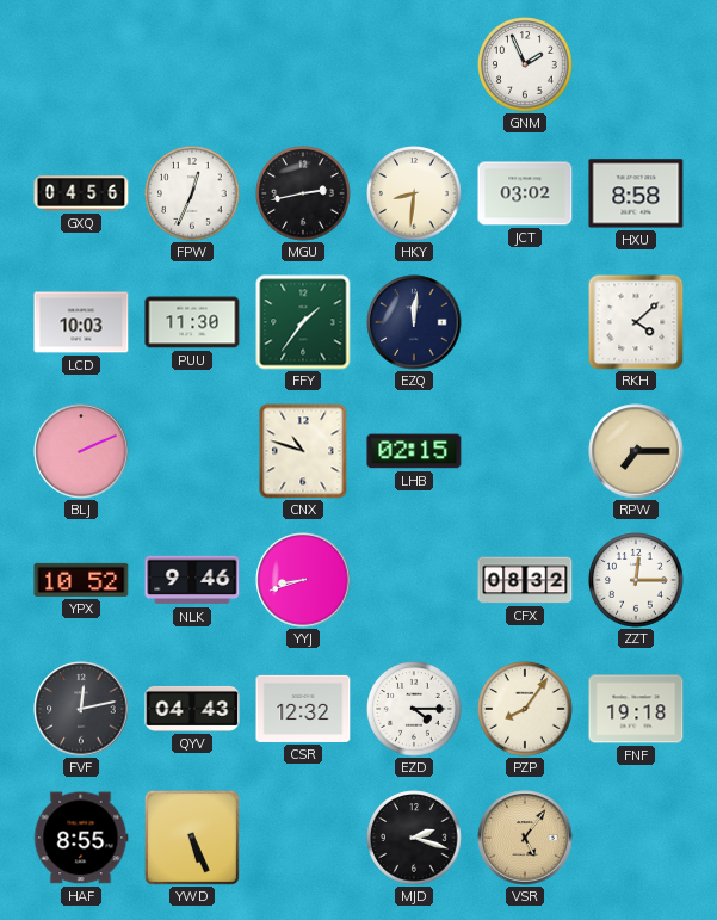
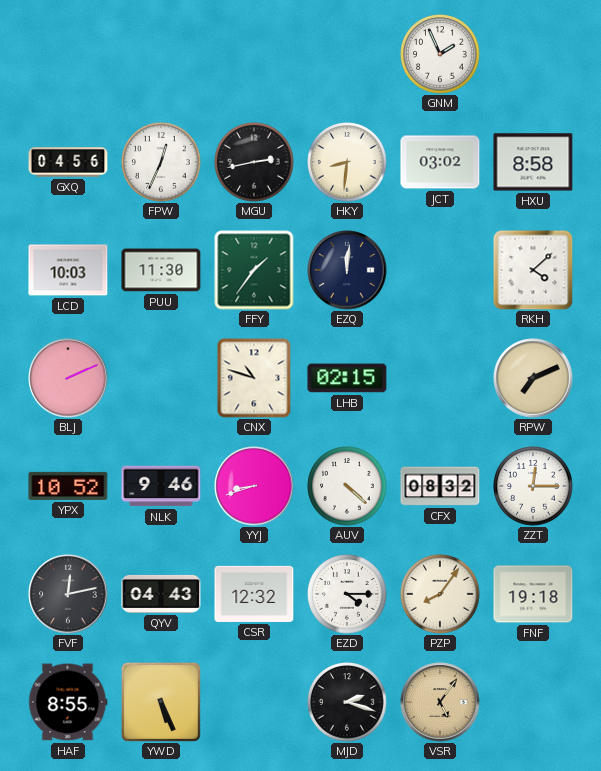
RPW: 7:15 -> 7:11
AUV: none -> 4:22
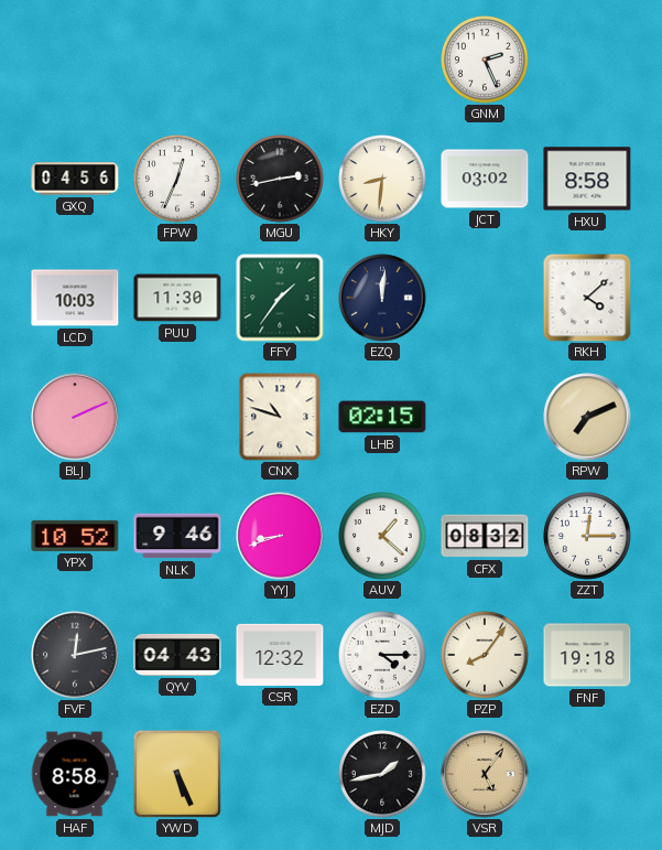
GNM: 1:56 -> 2:26
AUV: 4:22 -> 1:22
HAF: 8:55 -> 8:58
MJD: 2:18 -> 1:43
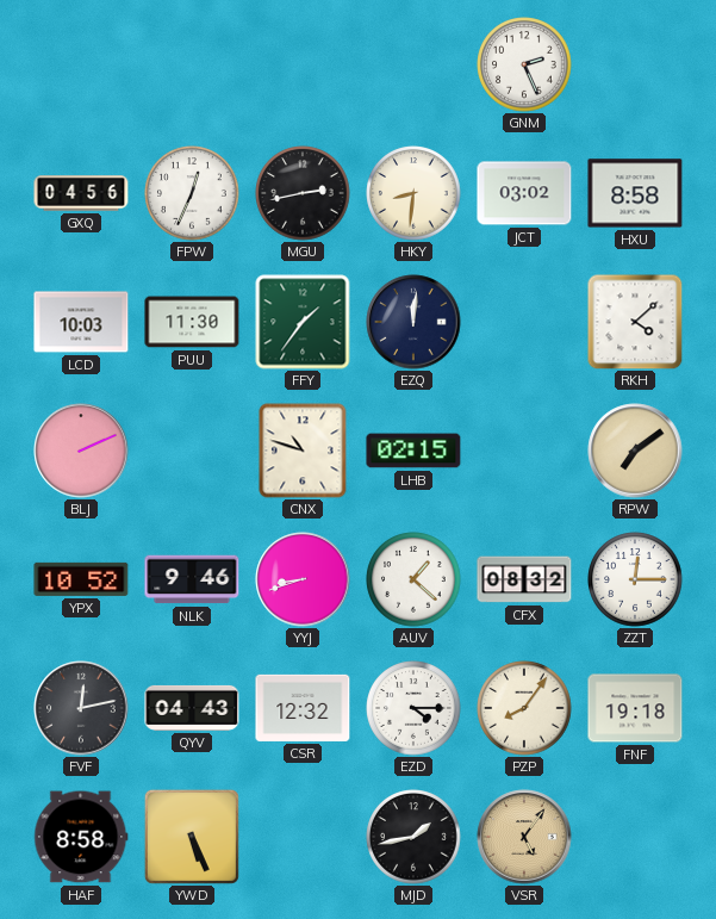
RPW: 7:11 -> 7:09
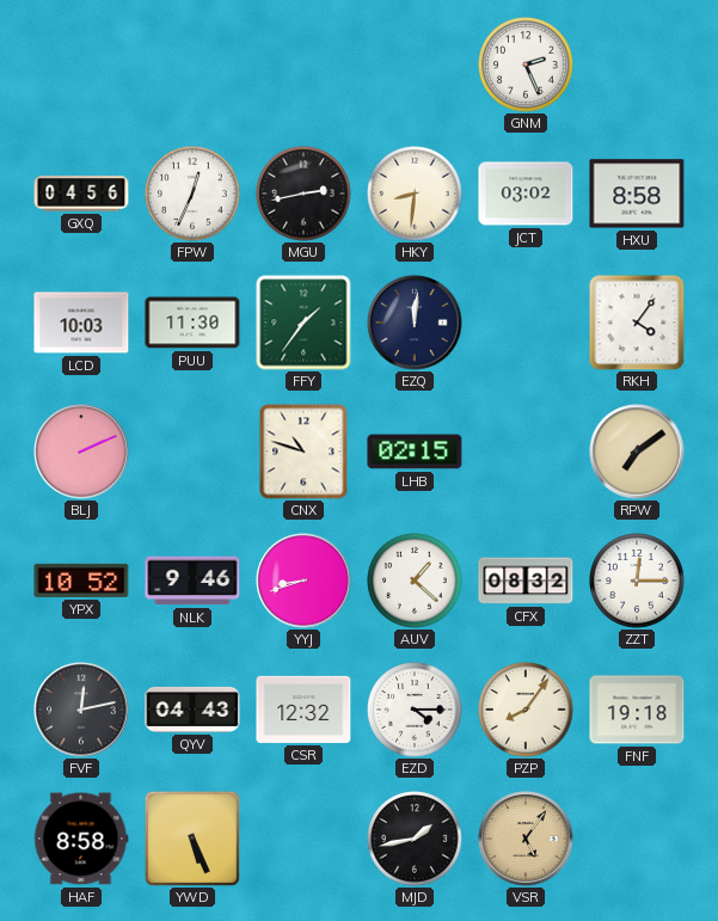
RKH: 4:08 -> 4:06
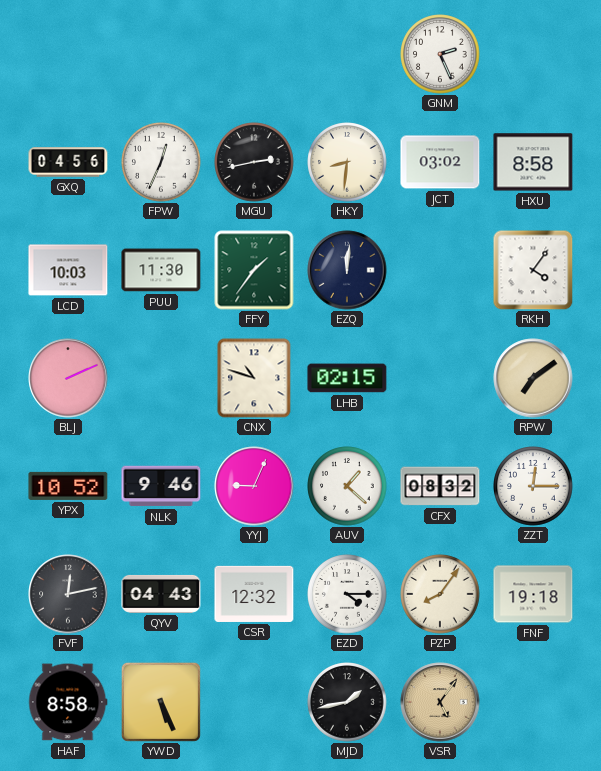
YYJ: 8:42 -> 9:04
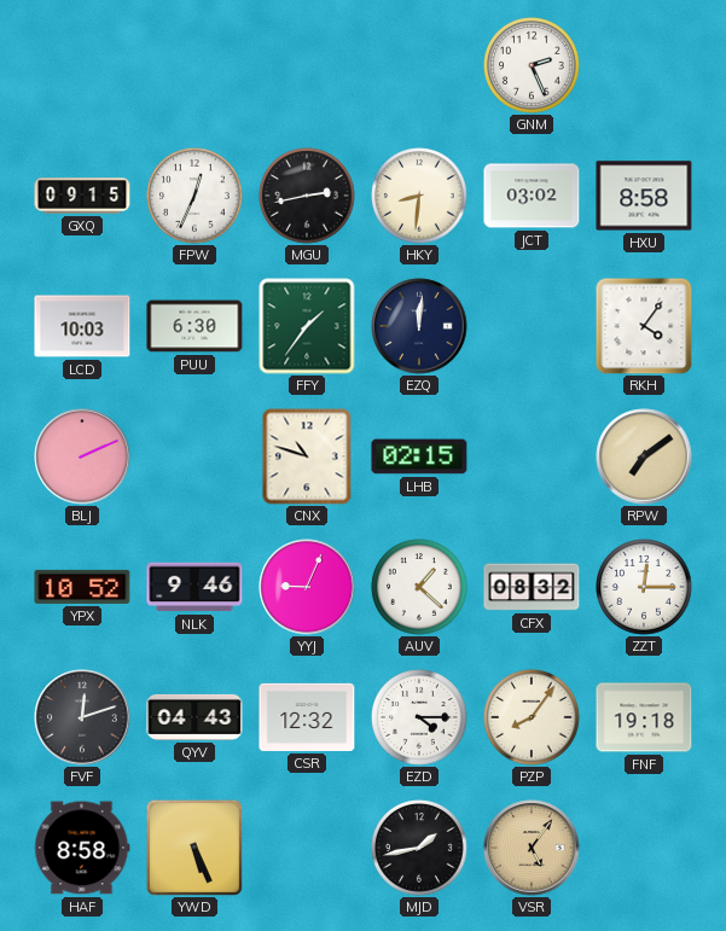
GXQ: 04:56 -> 09:15
PUU: 11:30 -> 6:30
FVF: 12:13 -> 12:12
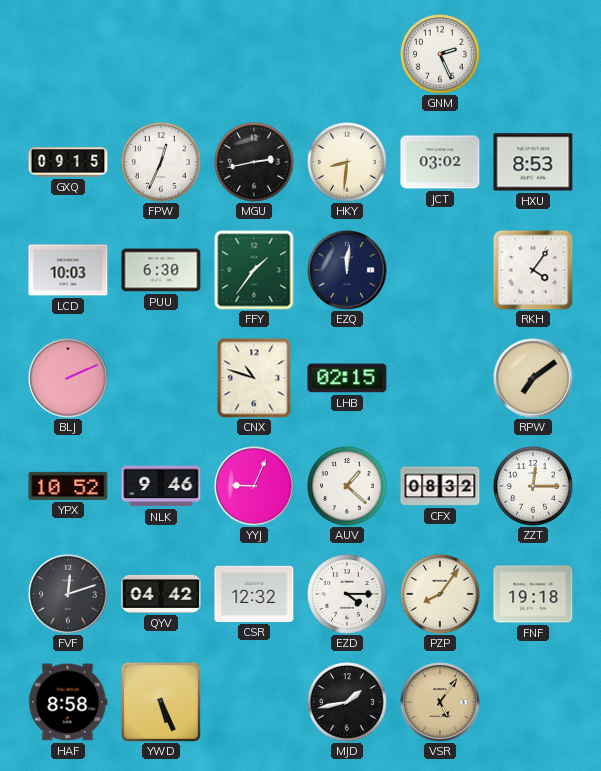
HXU: 8:58 -> 8:53
QYV: 04:43 -> 04:42
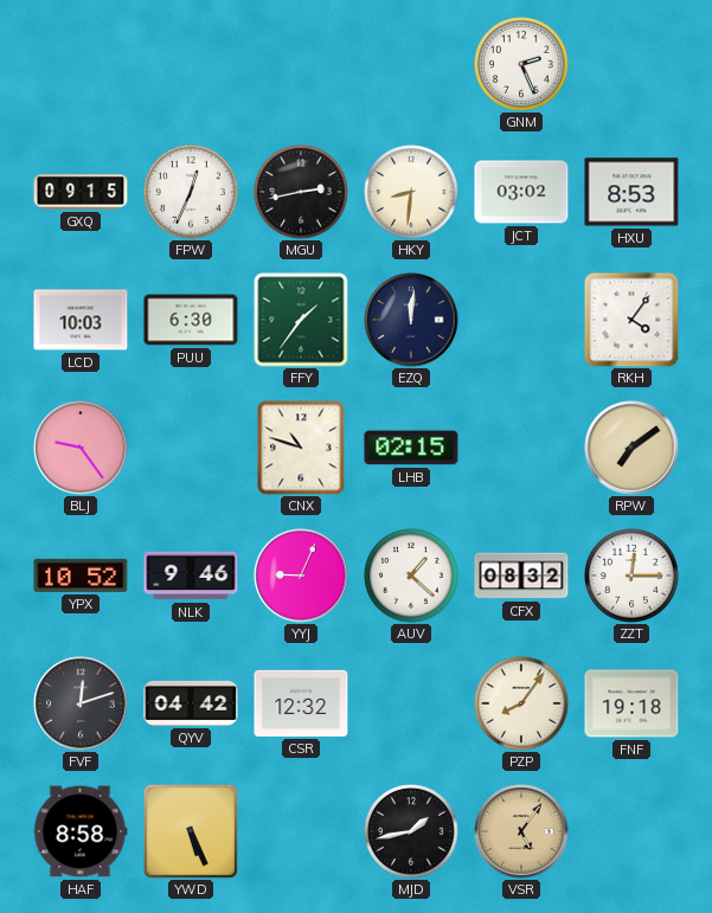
BLJ: 2:11 -> 9:24
EZD: 4:15 -> none
